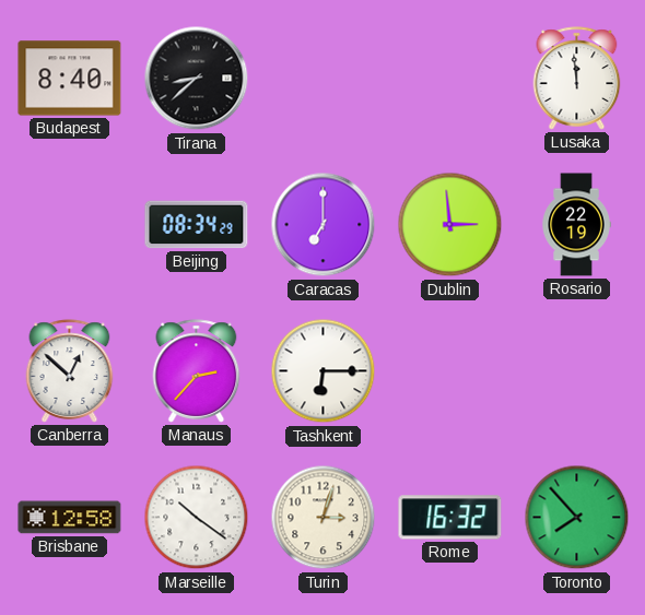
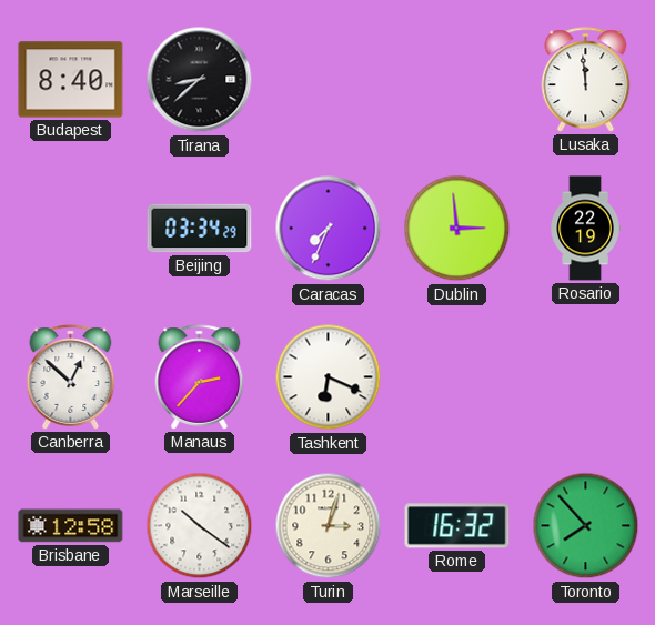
Beijing: 08:34 -> 03:34
Caracas: 7:00 -> 7:34
Tashkent: 6:15 -> 6:19
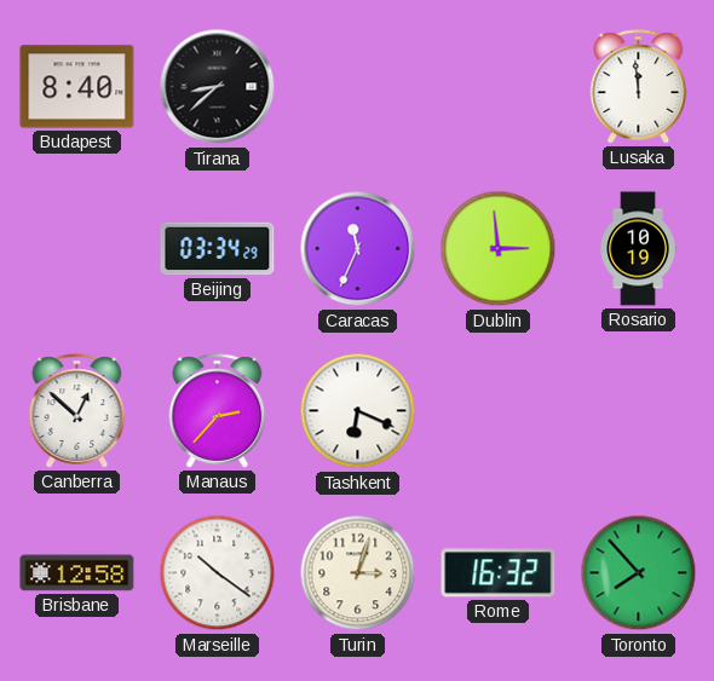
Caracas: 7:34 -> 11:34
Rosario: 22:19 -> 10:19
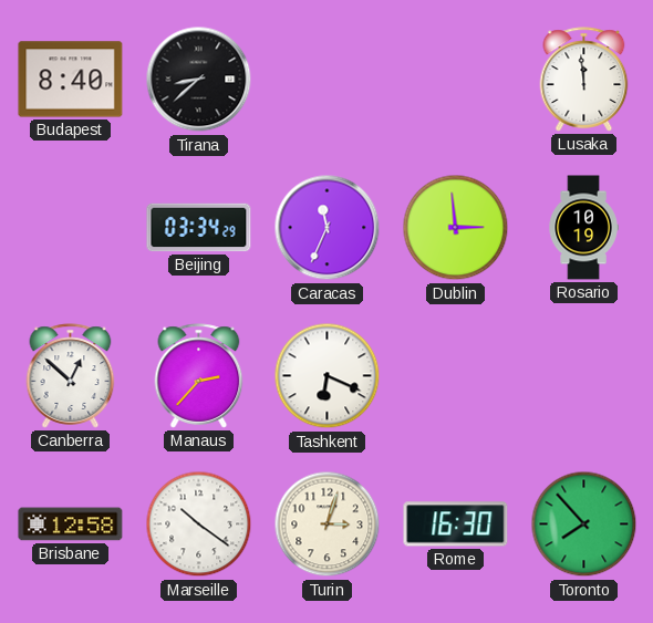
Rome: 16:32 -> 16:30
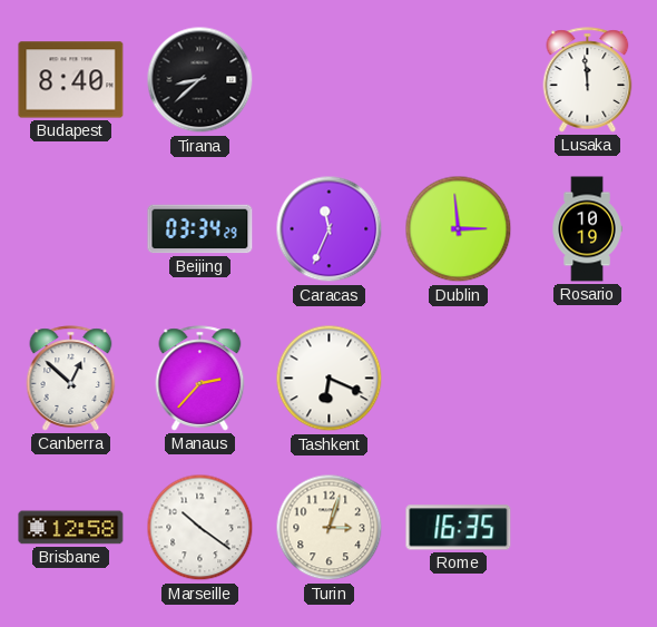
Rome: 16:30 -> 16:35
Toronto: 7:53 -> none
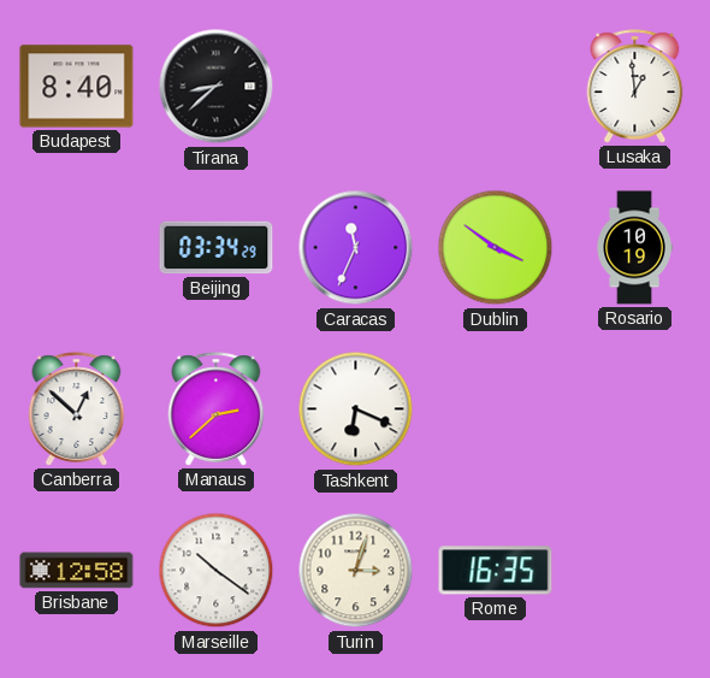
Lusaka: 11:59 -> 12:59
Dublin: 2:59 -> 3:51
Manaus: 2:37 -> 2:38
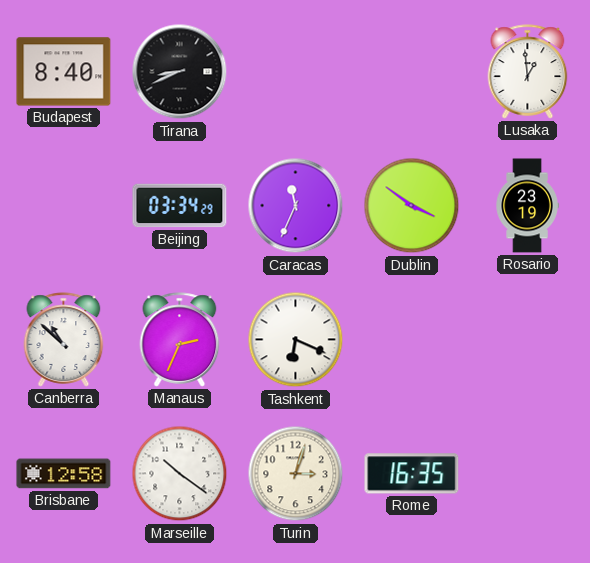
Tirana: 8:38 -> 8:41
Rosario: 10:19 -> 23:19
Canberra: 12:52 -> 10:52
Manaus: 2:38 -> 2:34
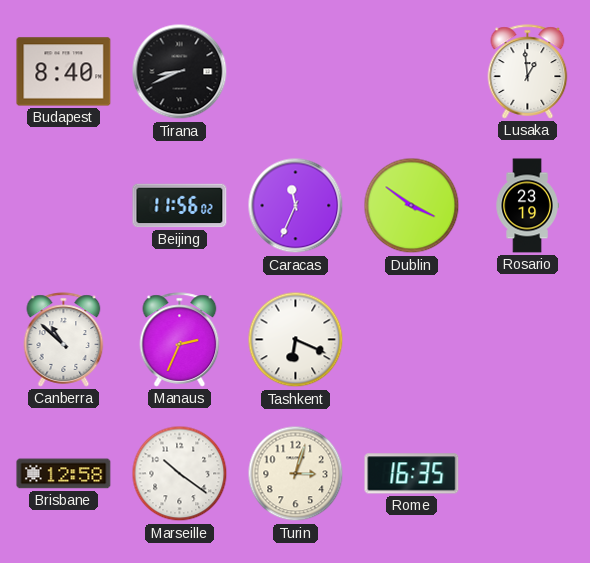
Beijing: 03:34 -> 11:56
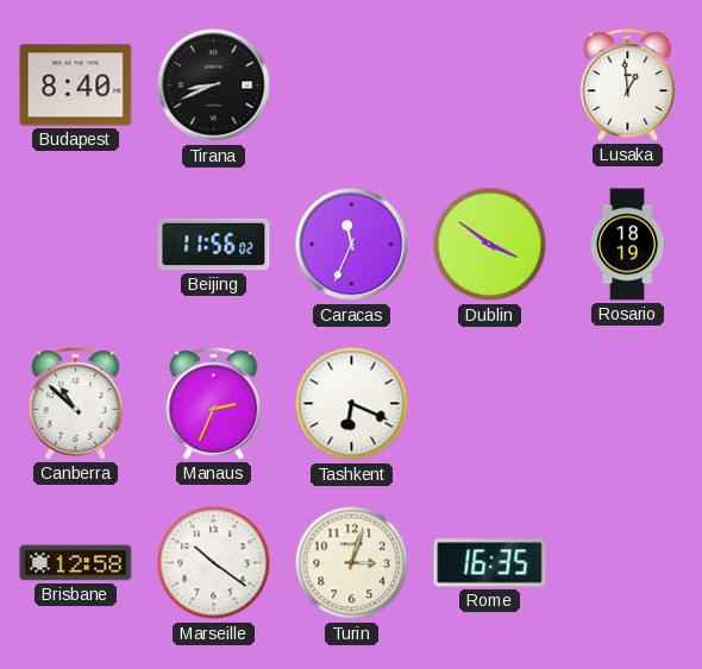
Rosario: 23:19 -> 18:19
